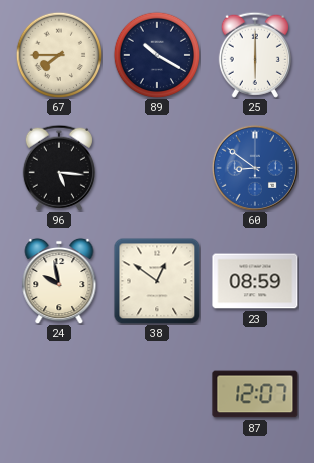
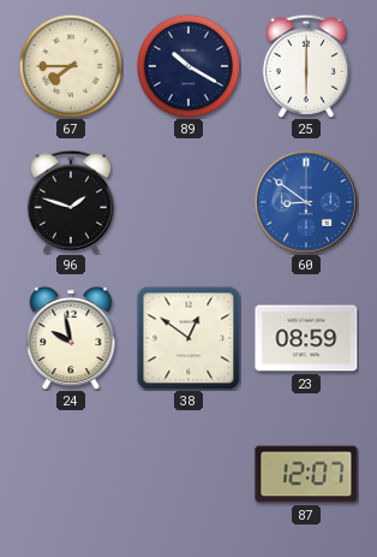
96: 5:16 -> 1:48
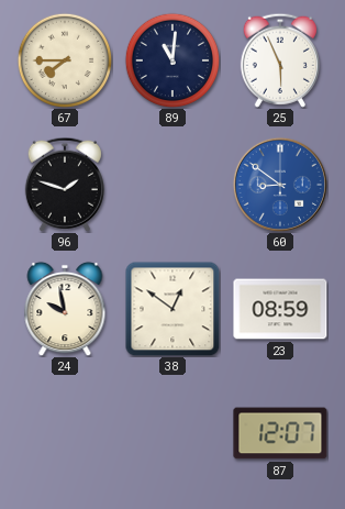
89: 10:20 -> 11:01
25: 6:00 -> 5:56
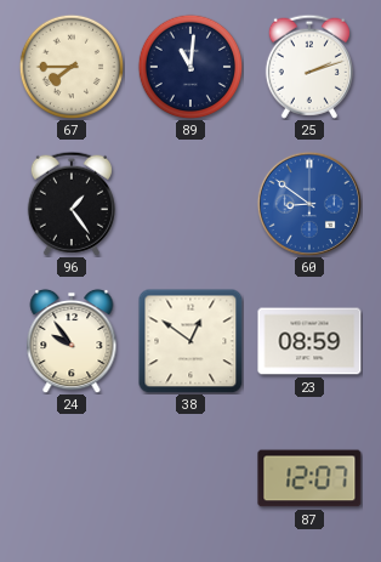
25: 5:56 -> 2:12
96: 1:48 -> 1:24
24: 9:58 -> 9:54
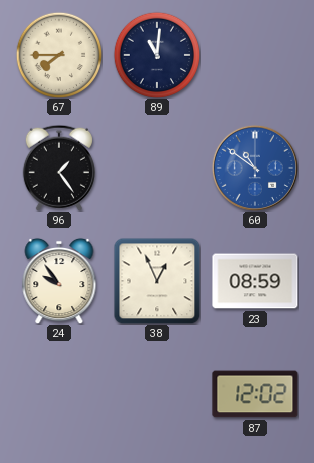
25: 2:12 -> none
60: 8:51 -> 10:51
38: 12:51 -> 12:56
87: 12:07 -> 12:02
